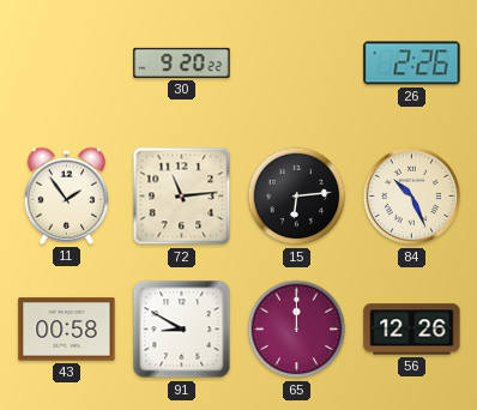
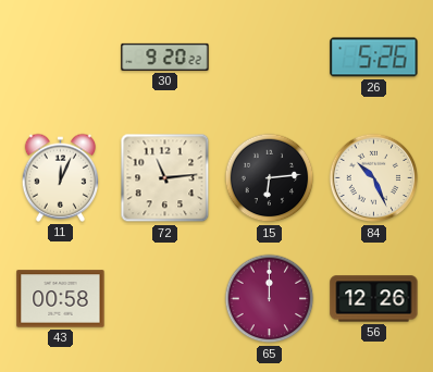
26: 2:26 -> 5:26
11: 1:54 -> 12:04
91: 8:50 -> none
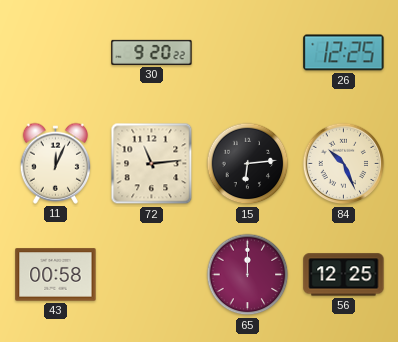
26: 5:26 -> 12:25
56: 12:26 -> 12:25
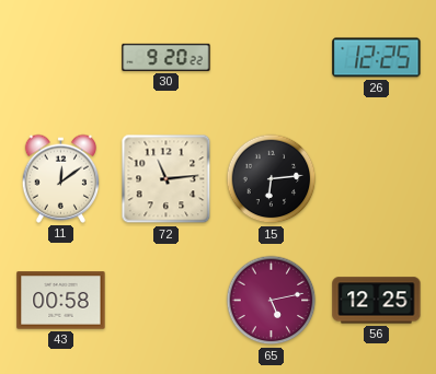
11: 12:04 -> 12:09
84: 10:26 -> none
65: 12:00 -> 5:13
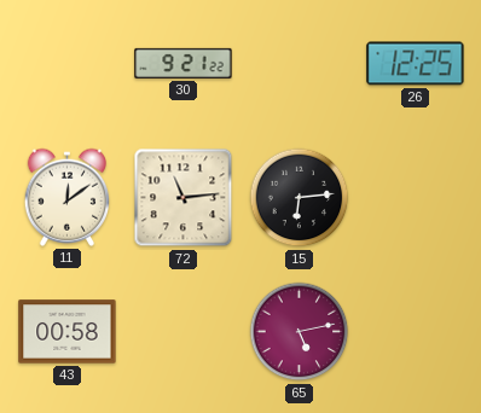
30: 9:20 -> 9:21
56: 12:25 -> none
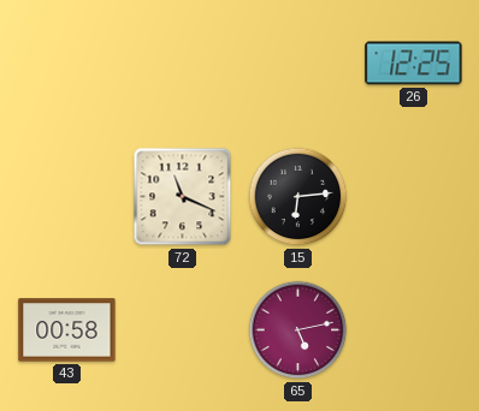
30: 9:21 -> none
11: 12:09 -> none
72: 11:14 -> 11:19
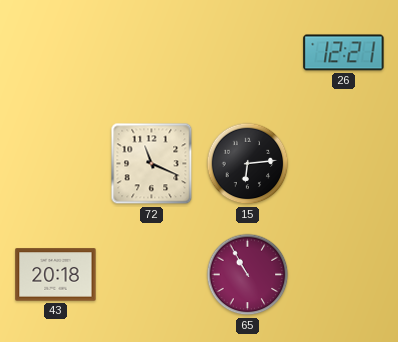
26: 12:25 -> 12:21
43: 00:58 -> 20:18
65: 5:13 -> 10:55
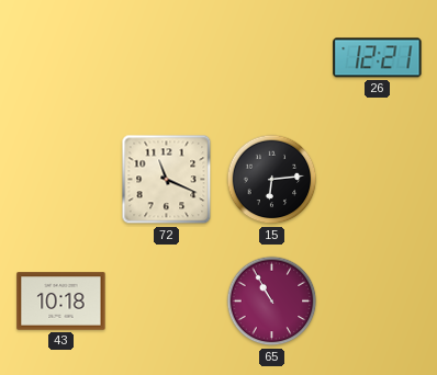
43: 20:18 -> 10:18
